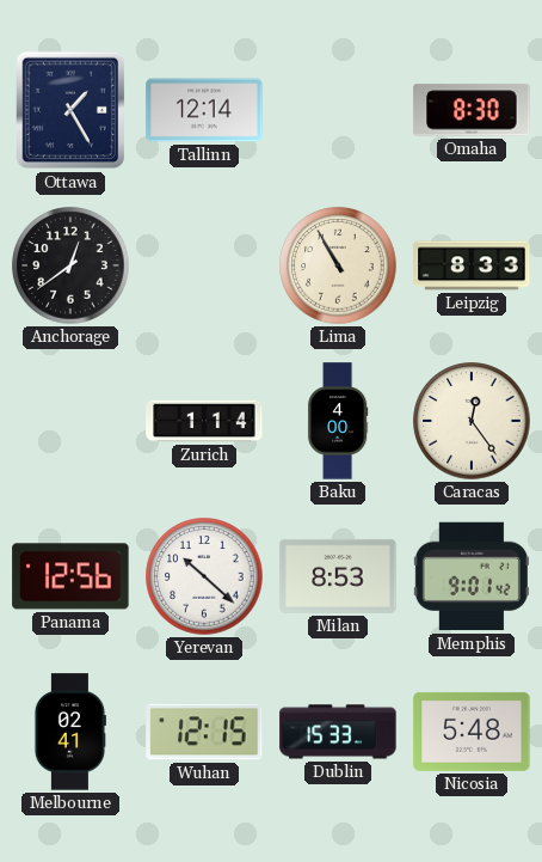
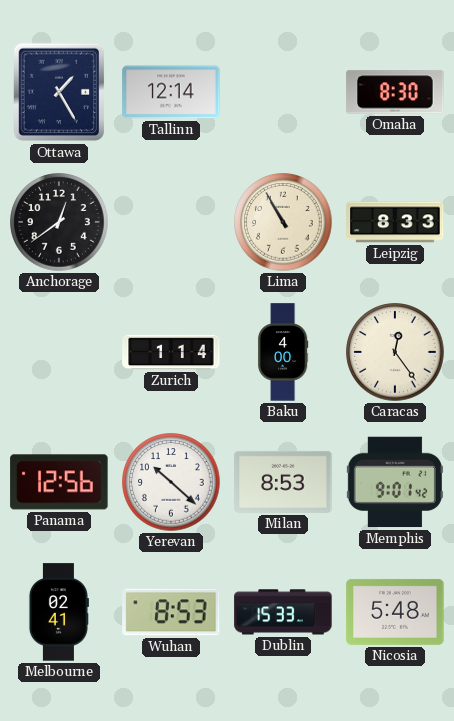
Wuhan: 12:15 -> 8:53
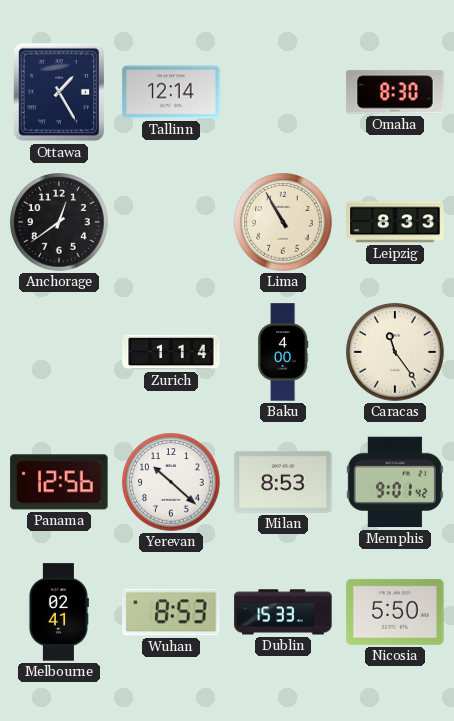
Caracas: 12:24 -> 11:24
Nicosia: 5:48 -> 5:50
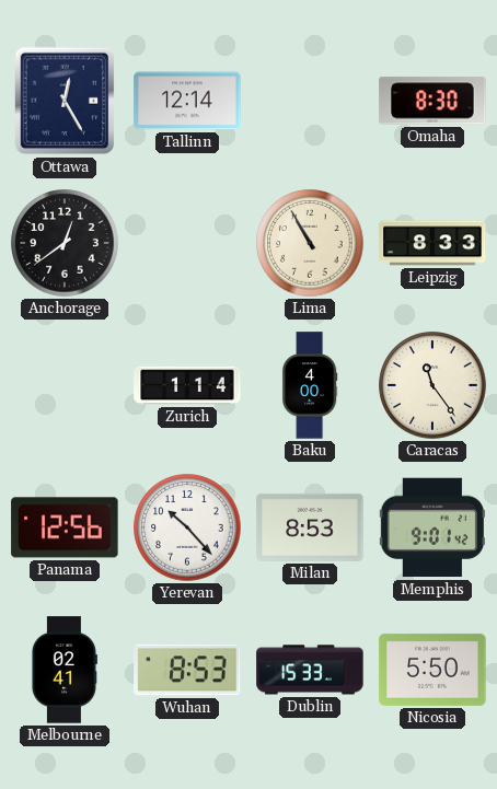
Ottawa: 1:25 -> 12:25
Yerevan: 10:22 -> 10:23
